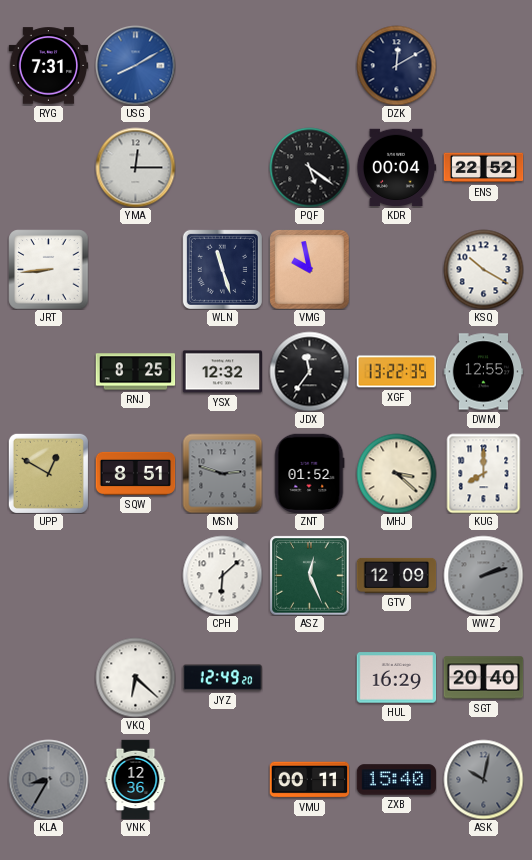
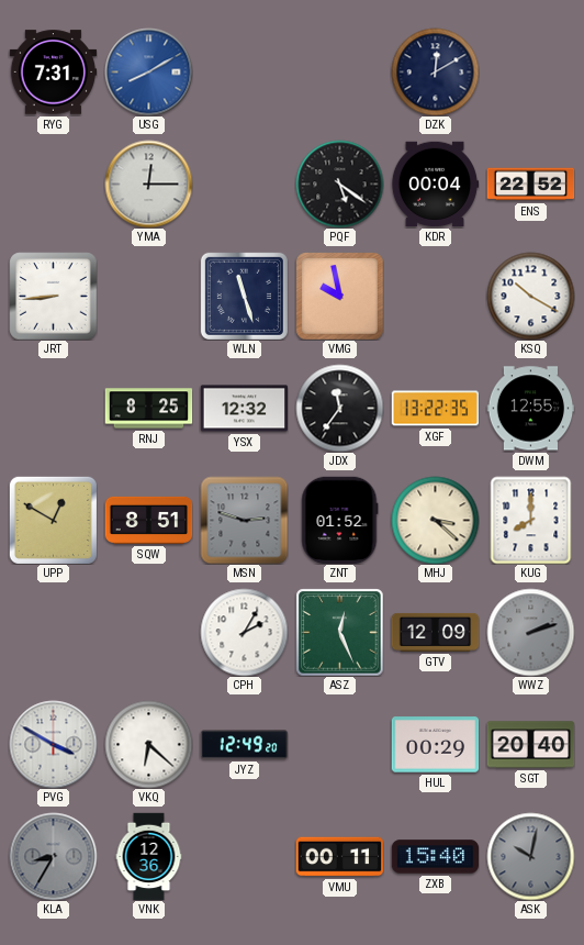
CPH: 6:08 -> 2:05
PVG: none -> 3:50
HUL: 16:29 -> 00:29
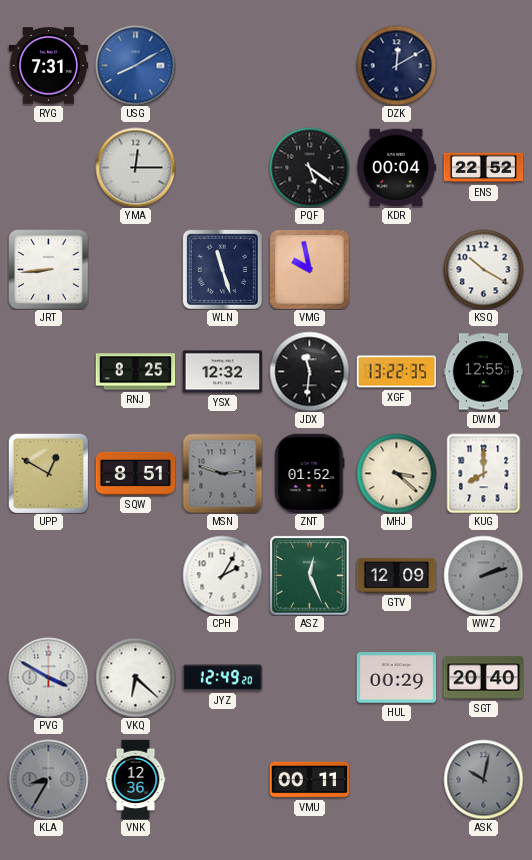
JDX: 11:36 -> 11:31
ZXB: 15:40 -> none
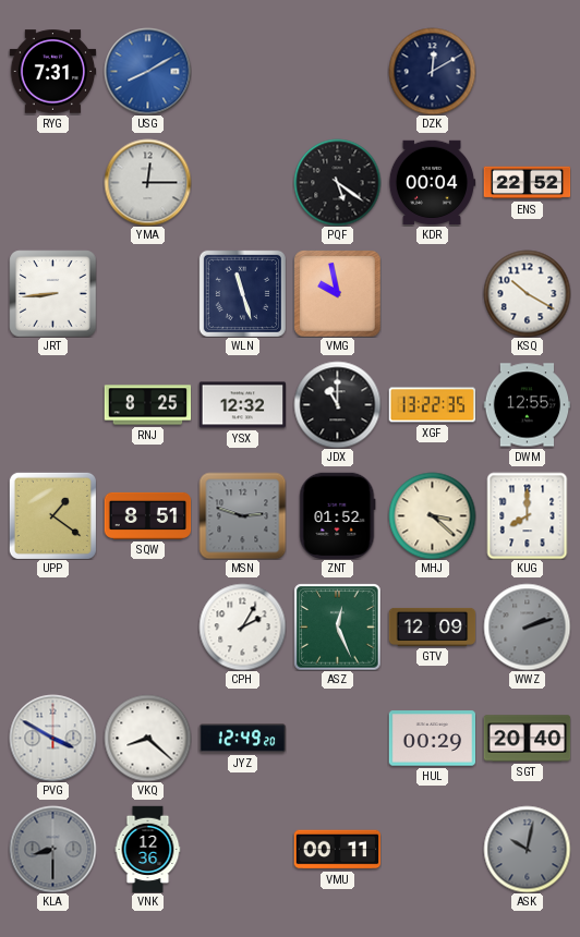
JDX: 11:31 -> 11:00
UPP: 12:50 -> 1:21
VKQ: 6:22 -> 8:22
KLA: 8:35 -> 8:30
